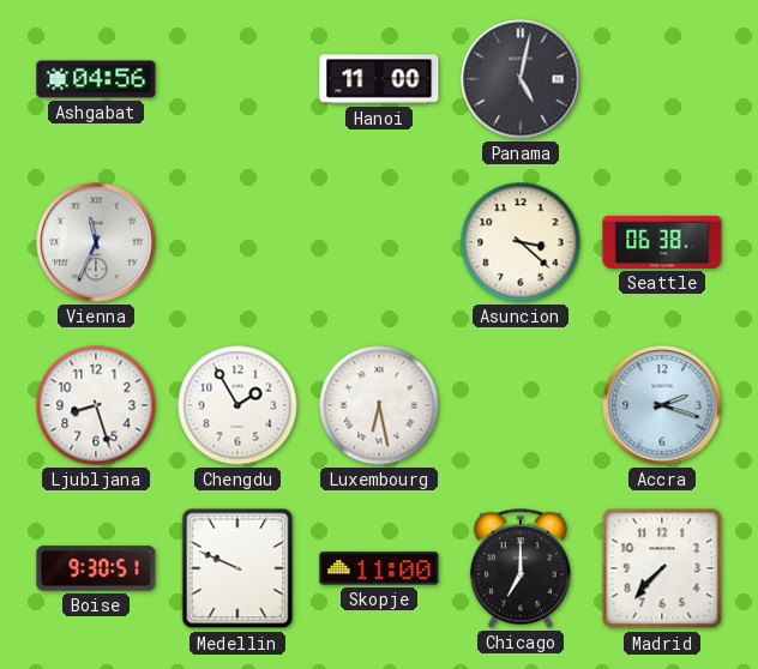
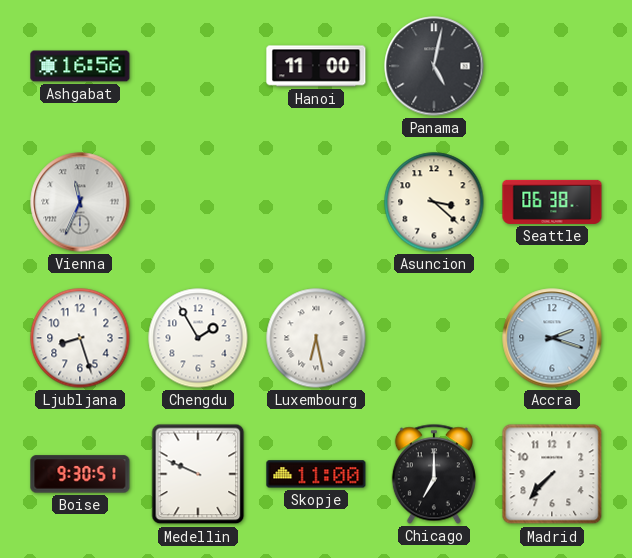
Ashgabat: 04:56 -> 16:56
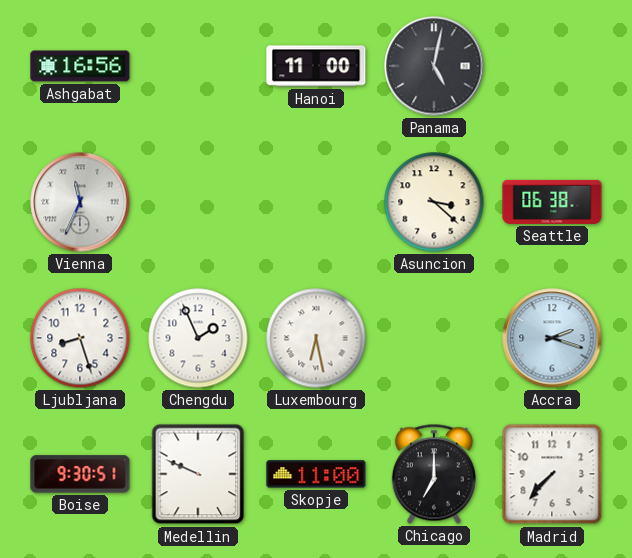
Chengdu: 1:55 -> 1:56
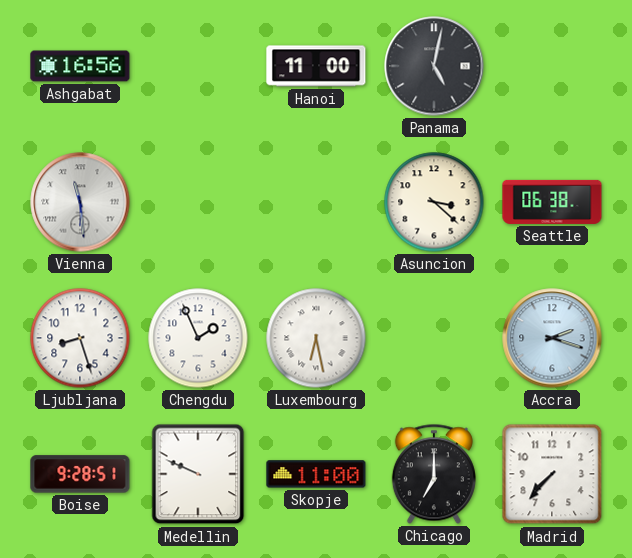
Vienna: 11:34 -> 11:29
Boise: 9:30 -> 9:28
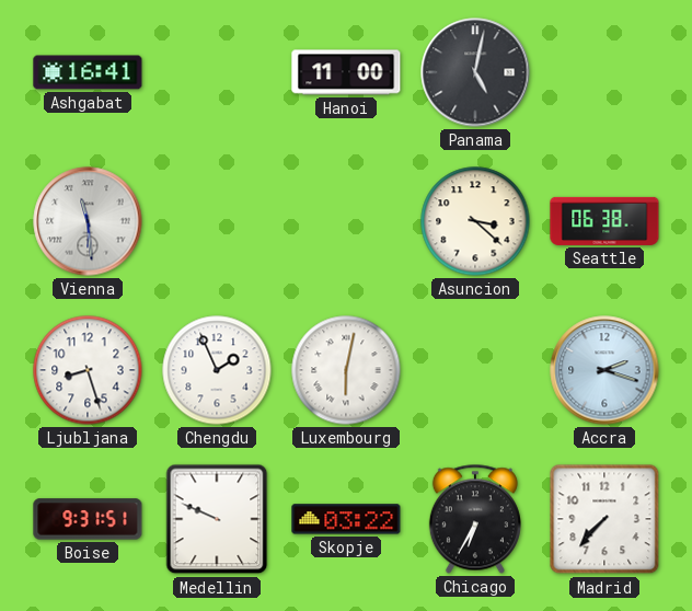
Ashgabat: 16:56 -> 16:41
Luxembourg: 6:28 -> 6:02
Boise: 9:28 -> 9:31
Skopje: 11:00 -> 03:22
Chicago: 7:00 -> 6:35
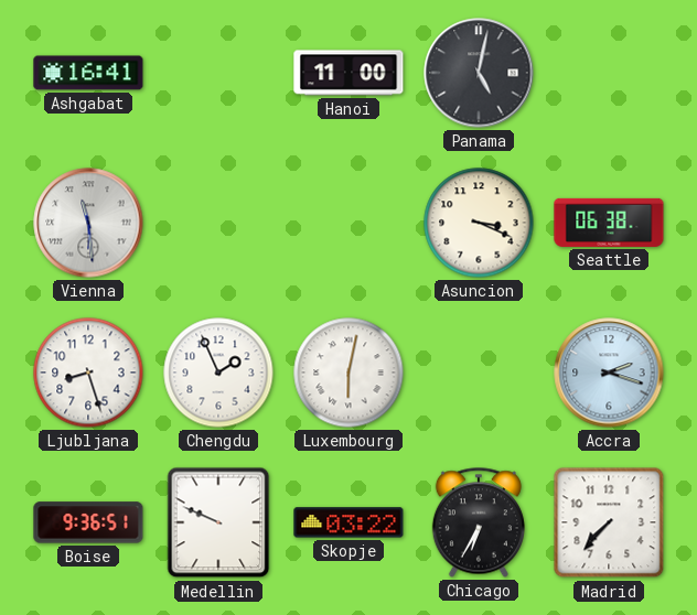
Asuncion: 3:22 -> 3:19
Boise: 9:31 -> 9:36
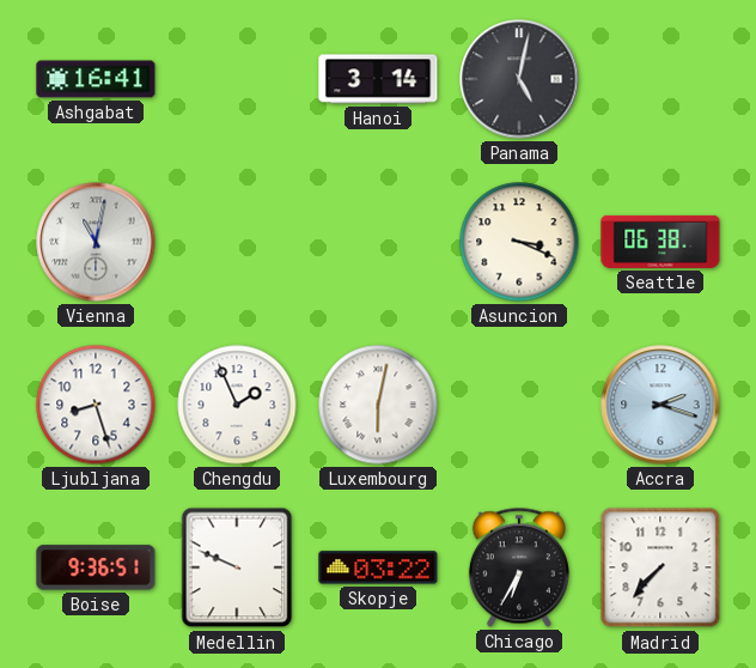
Hanoi: 11:00 -> 3:14
Vienna: 11:29 -> 11:02
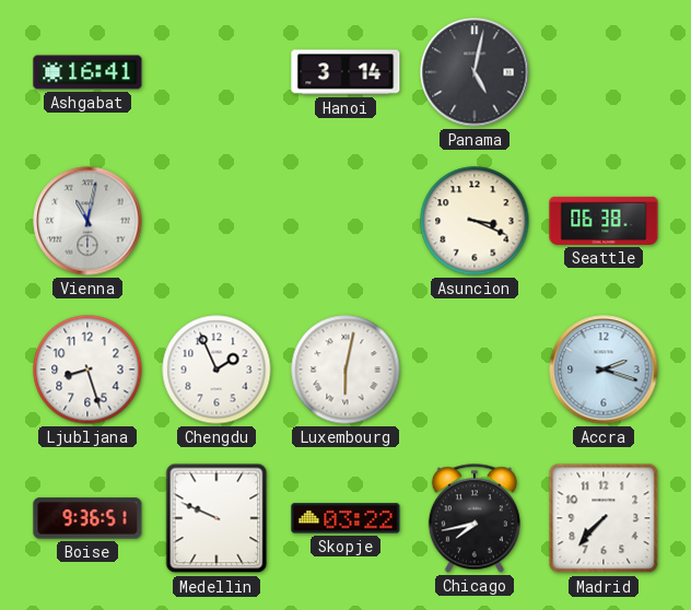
Chicago: 6:35 -> 7:43
